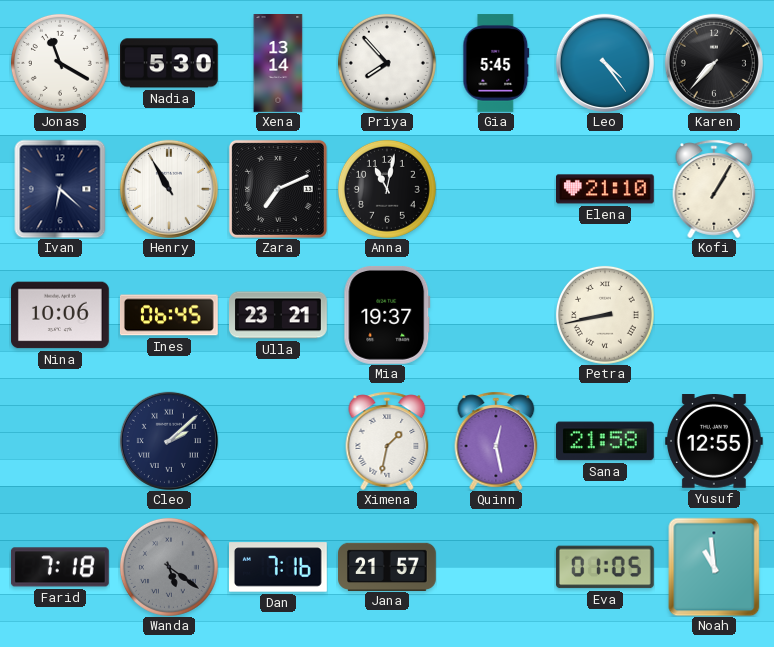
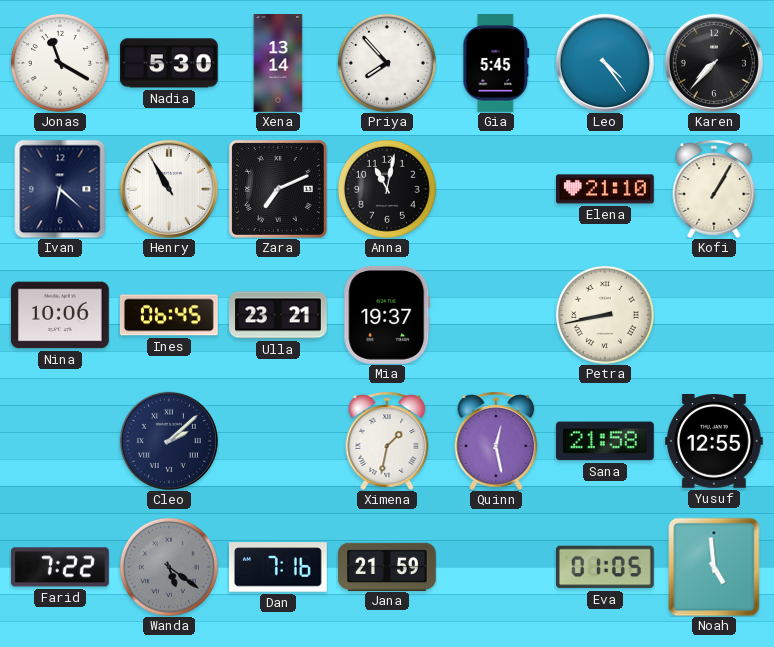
Farid: 7:18 -> 7:22
Jana: 21:57 -> 21:59
Noah: 10:59 -> 4:59
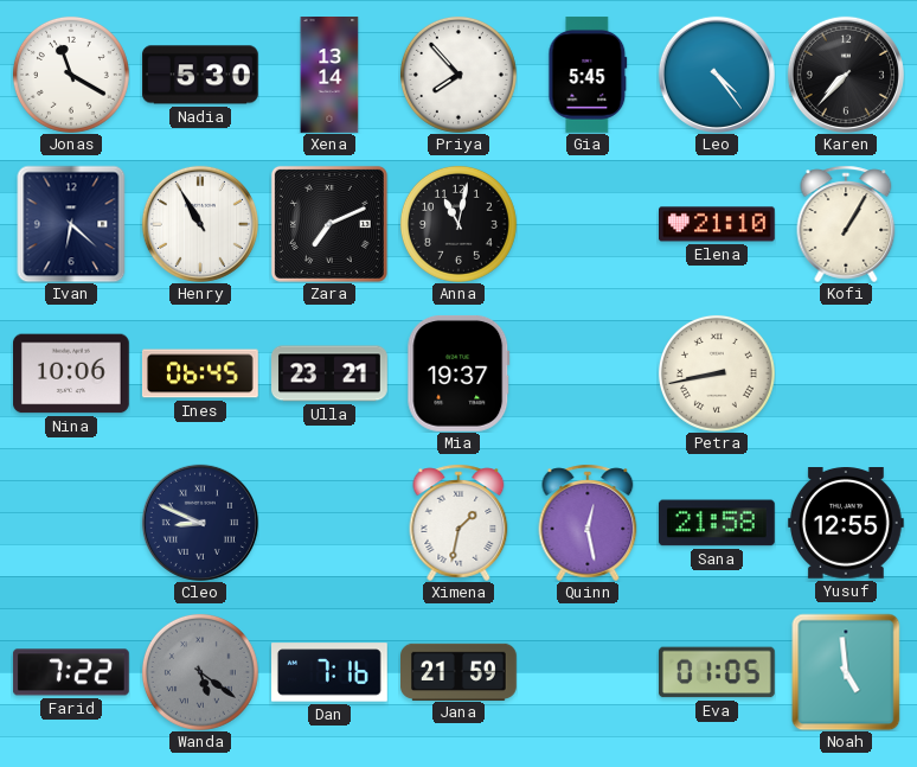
Cleo: 2:08 -> 8:49
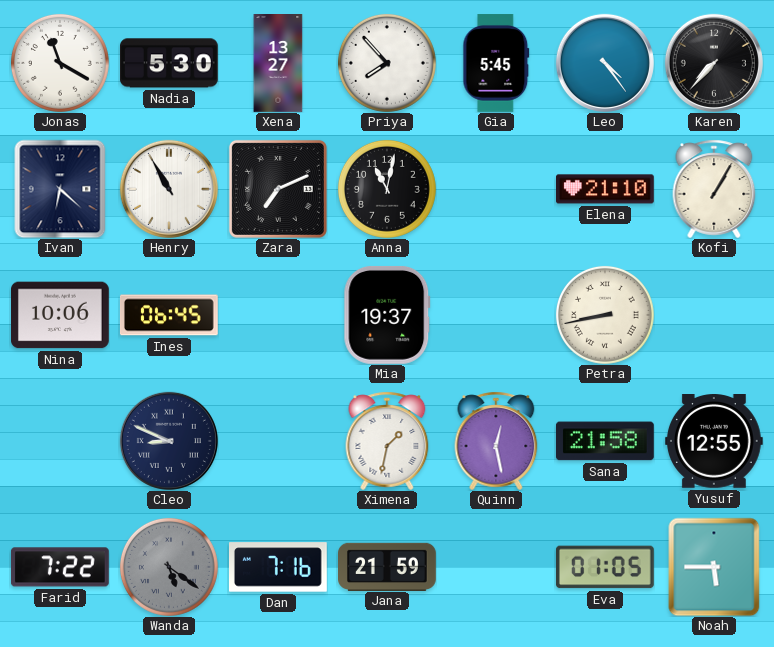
Xena: 13:14 -> 13:27
Ulla: 23:21 -> none
Noah: 4:59 -> 5:45
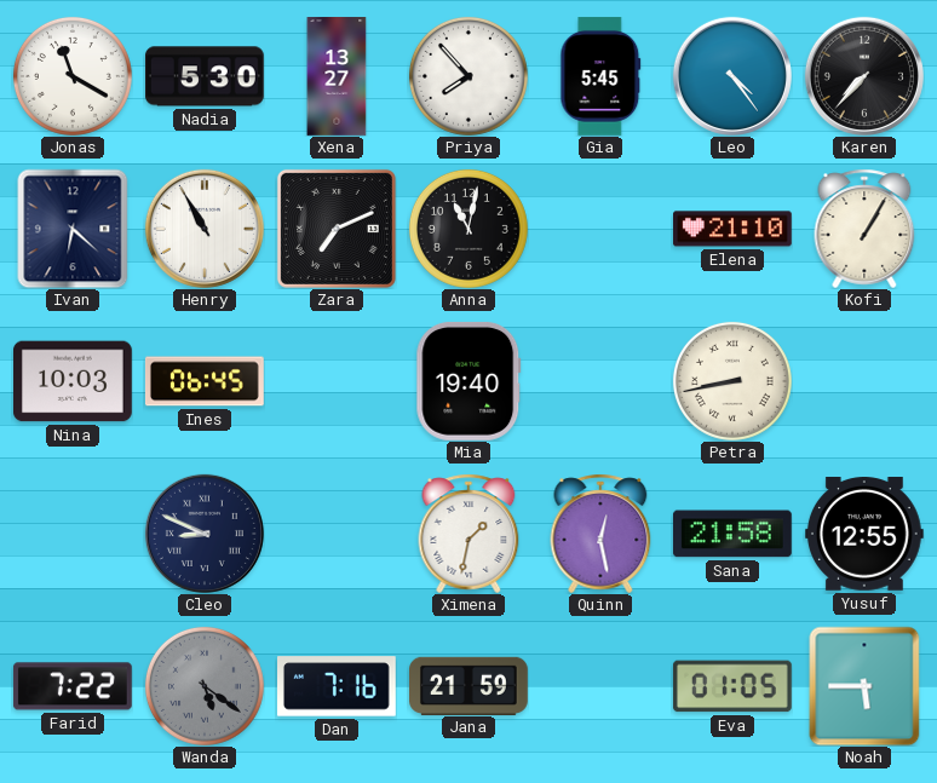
Nina: 10:06 -> 10:03
Mia: 19:37 -> 19:40
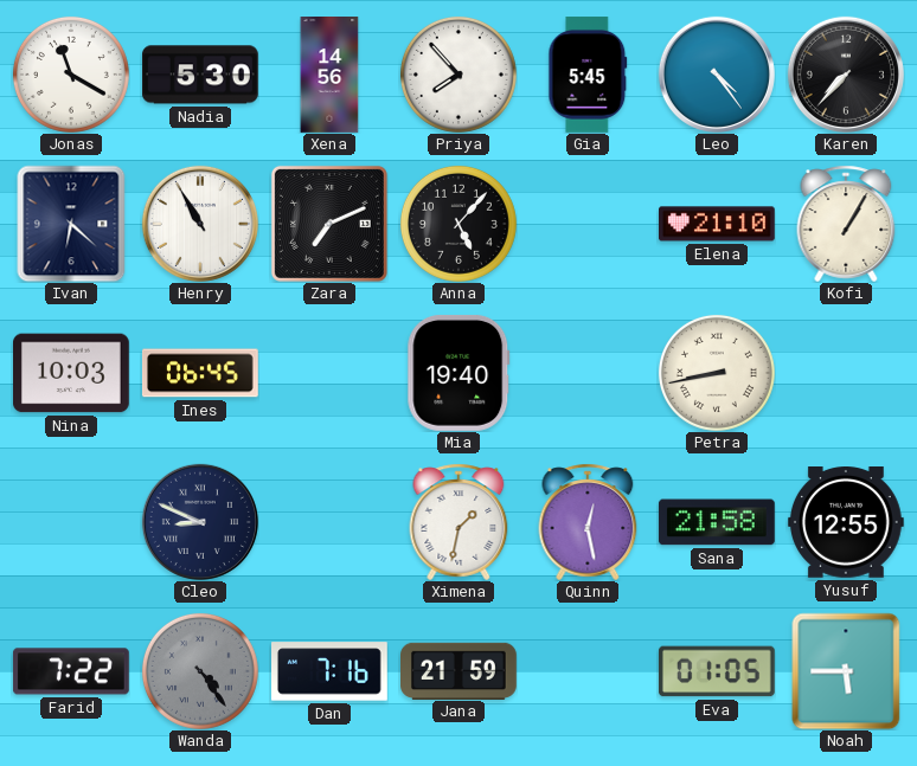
Xena: 13:27 -> 14:56
Anna: 11:02 -> 5:07
Wanda: 5:21 -> 4:24
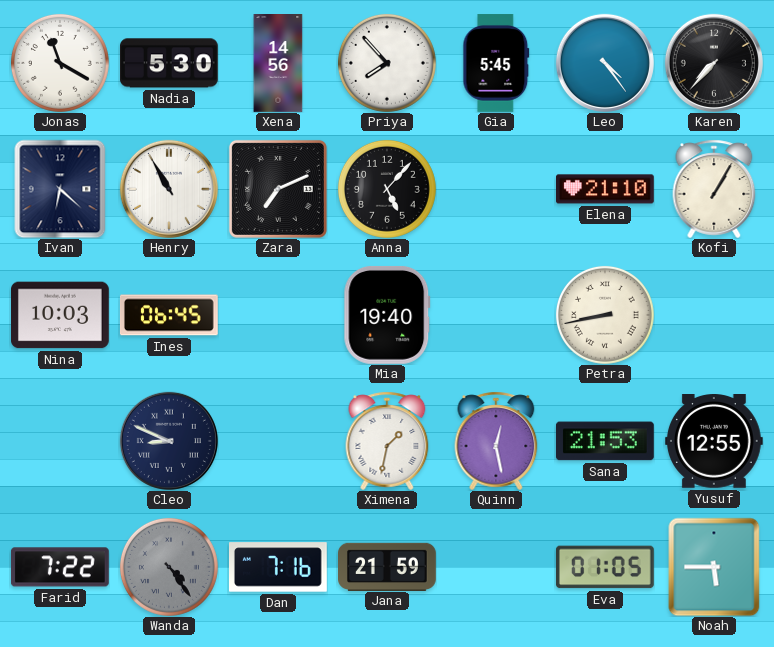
Sana: 21:58 -> 21:53
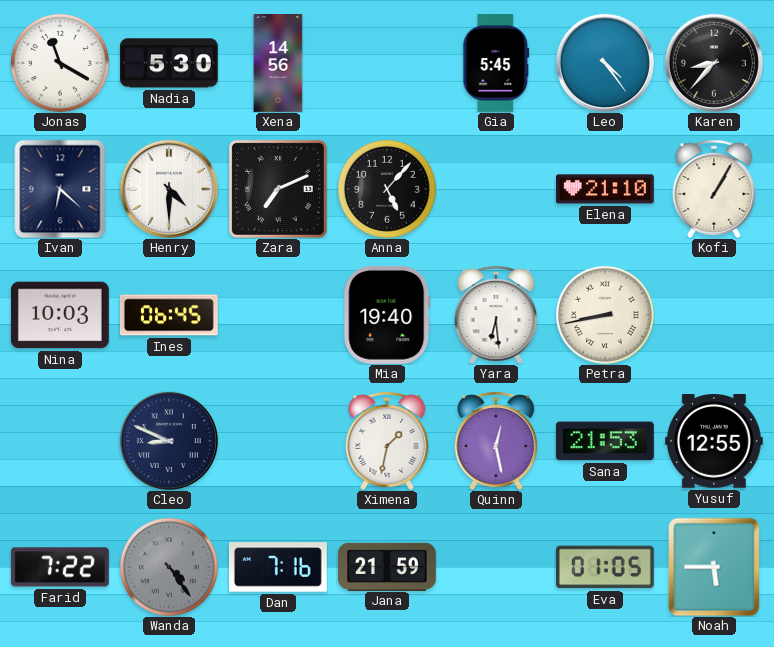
Priya: 7:53 -> none
Karen: 7:37 -> 8:37
Henry: 10:55 -> 4:30
Yara: none -> 6:29
